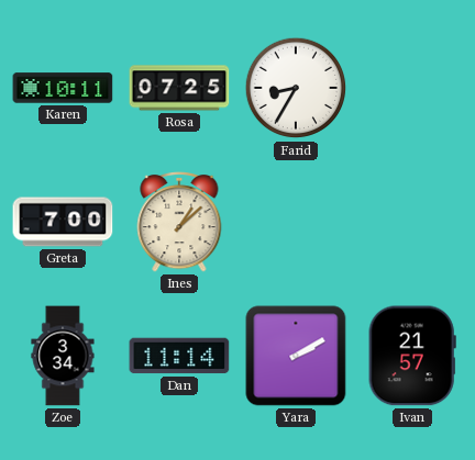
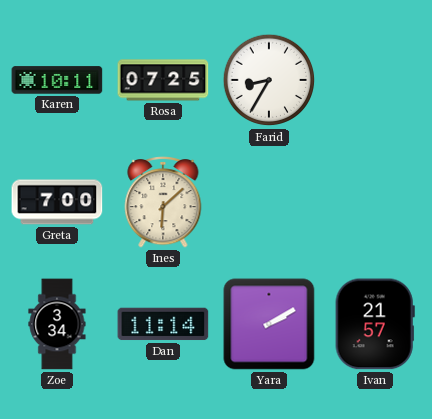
Ines: 1:08 -> 6:08
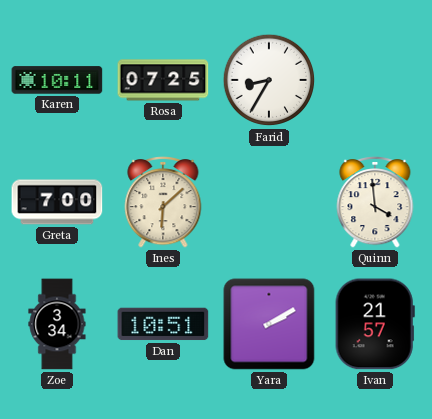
Quinn: none -> 3:59
Dan: 11:14 -> 10:51
